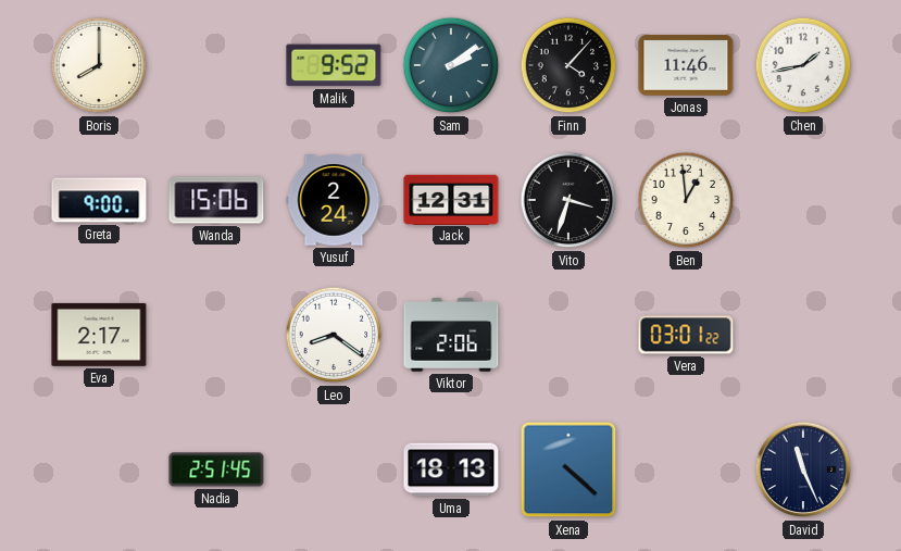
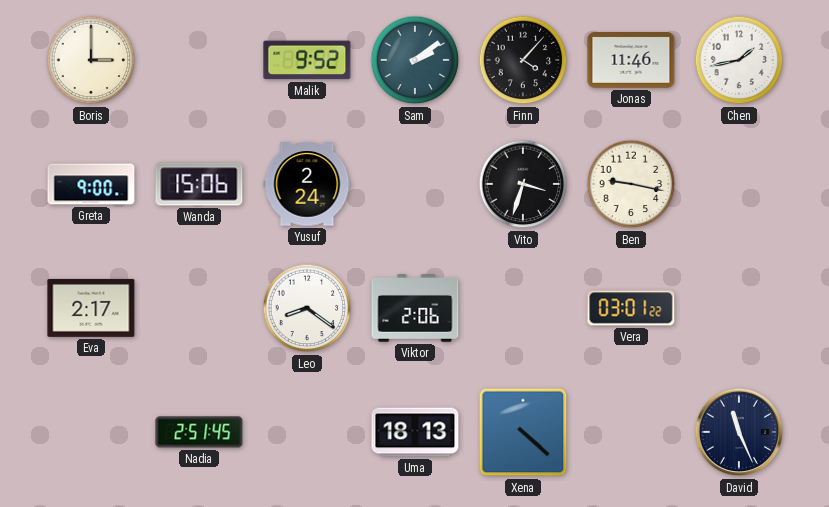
Boris: 8:00 -> 3:00
Jack: 12:31 -> none
Ben: 12:59 -> 9:17
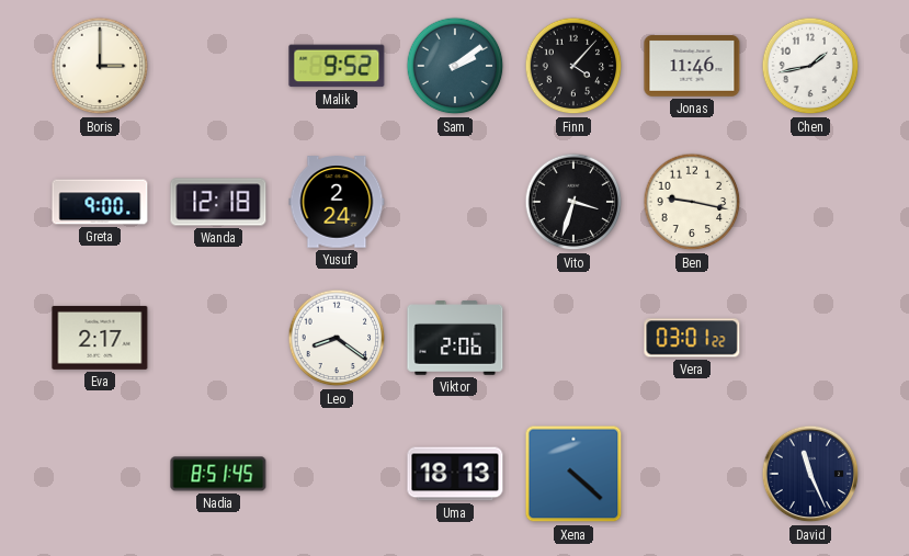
Wanda: 15:06 -> 12:18
Nadia: 2:51 -> 8:51
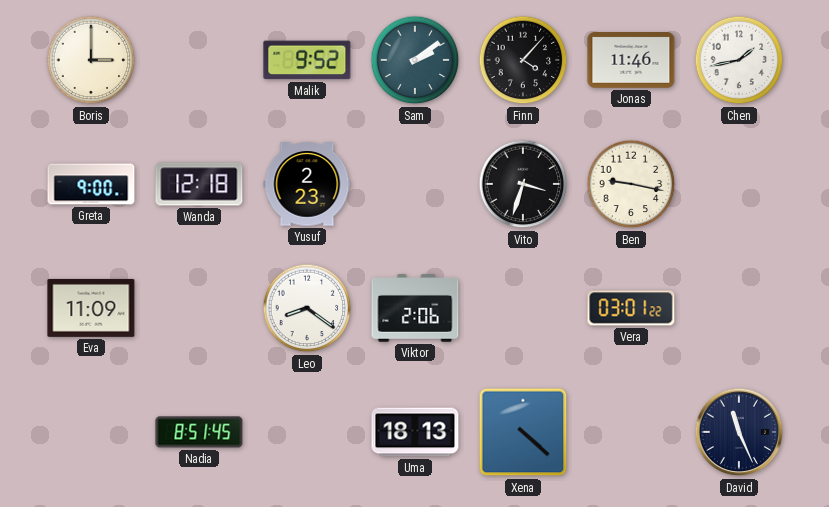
Yusuf: 2:24 -> 2:23
Eva: 2:17 -> 11:09
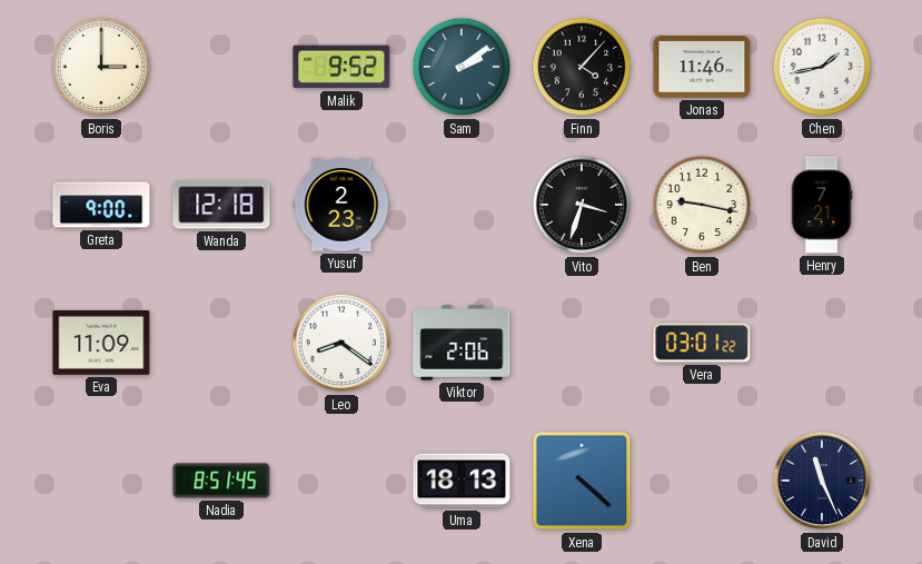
Henry: none -> 7:21
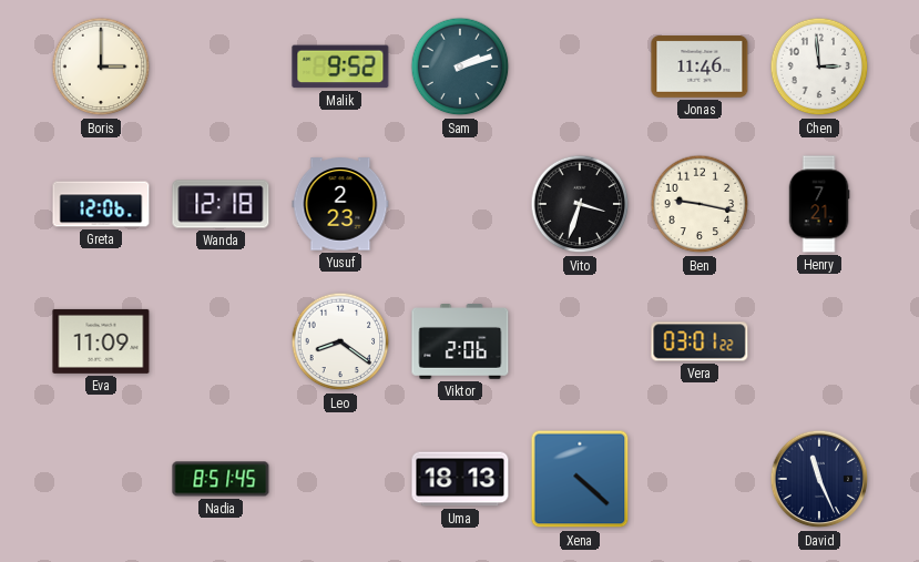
Sam: 2:09 -> 2:12
Finn: 4:07 -> none
Chen: 1:43 -> 2:59
Greta: 9:00 -> 12:06
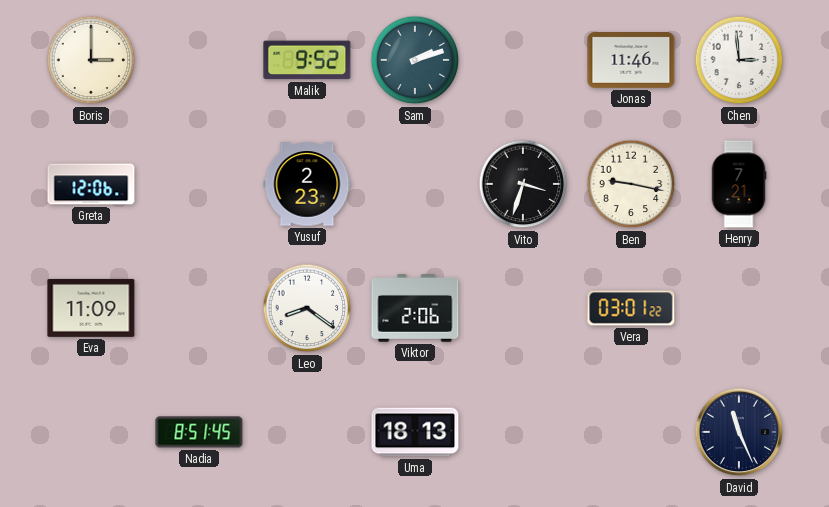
Wanda: 12:18 -> none
Xena: 4:22 -> none
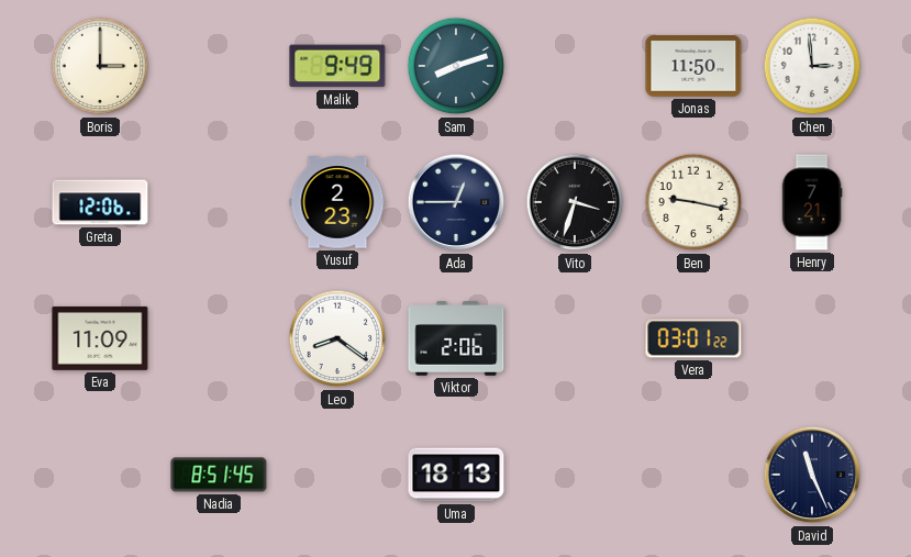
Malik: 9:52 -> 9:49
Sam: 2:12 -> 8:12
Jonas: 11:46 -> 11:50
Ada: none -> 12:45
